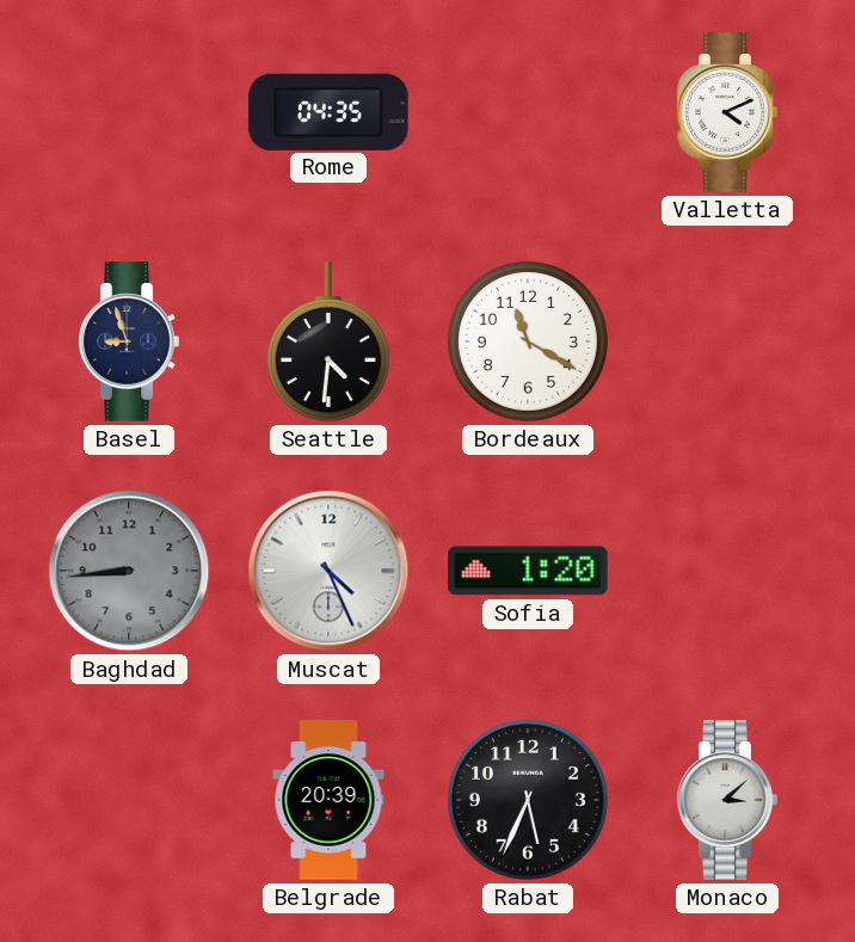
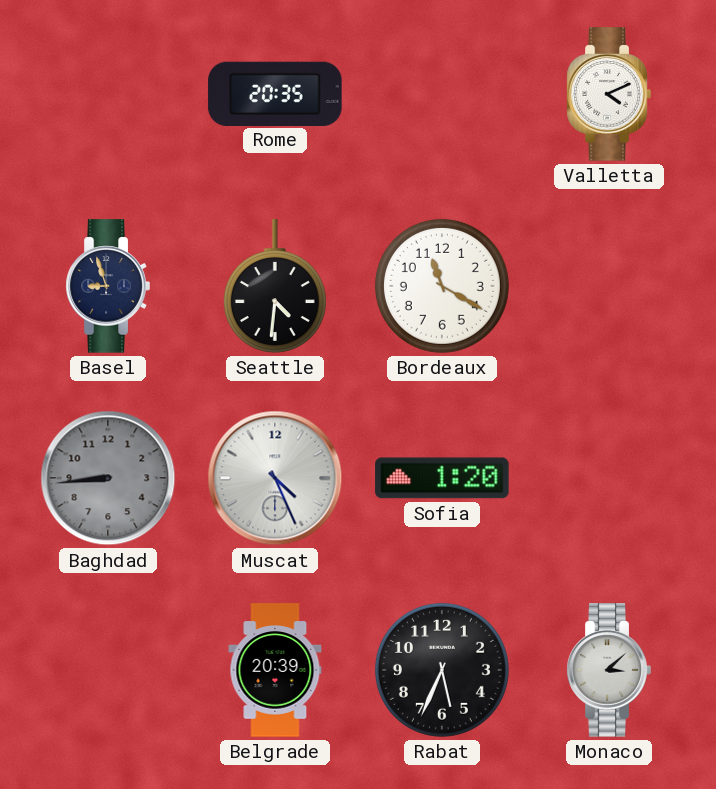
Rome: 04:35 -> 20:35
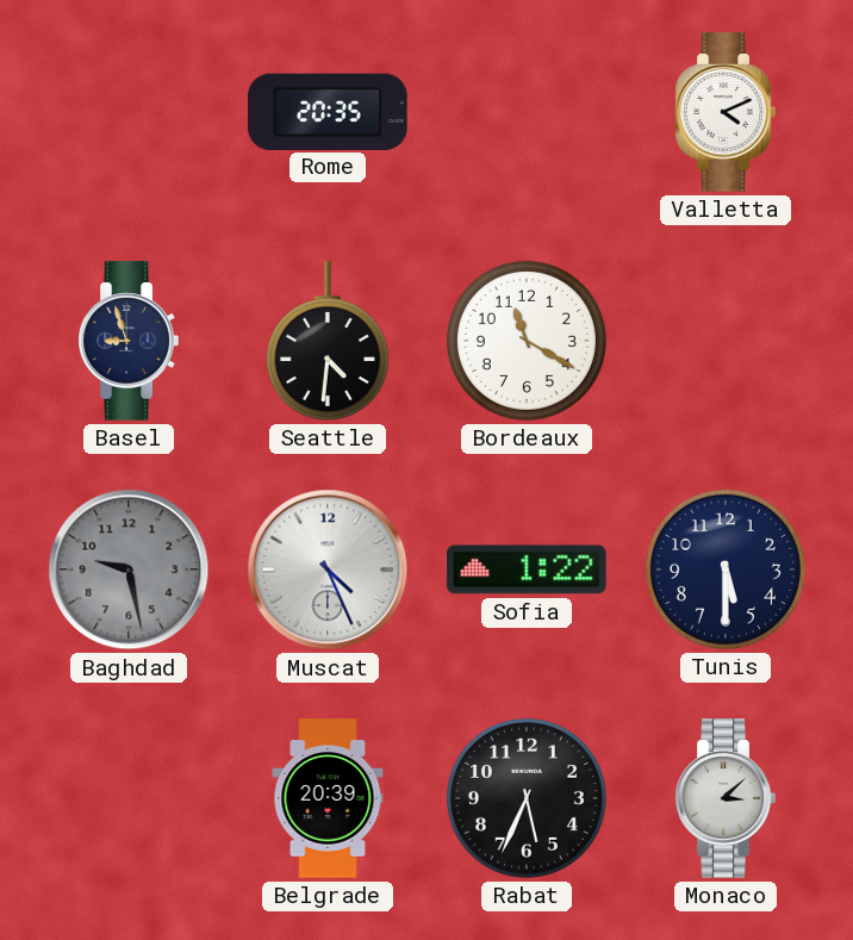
Baghdad: 8:44 -> 9:28
Sofia: 1:20 -> 1:22
Tunis: none -> 5:30
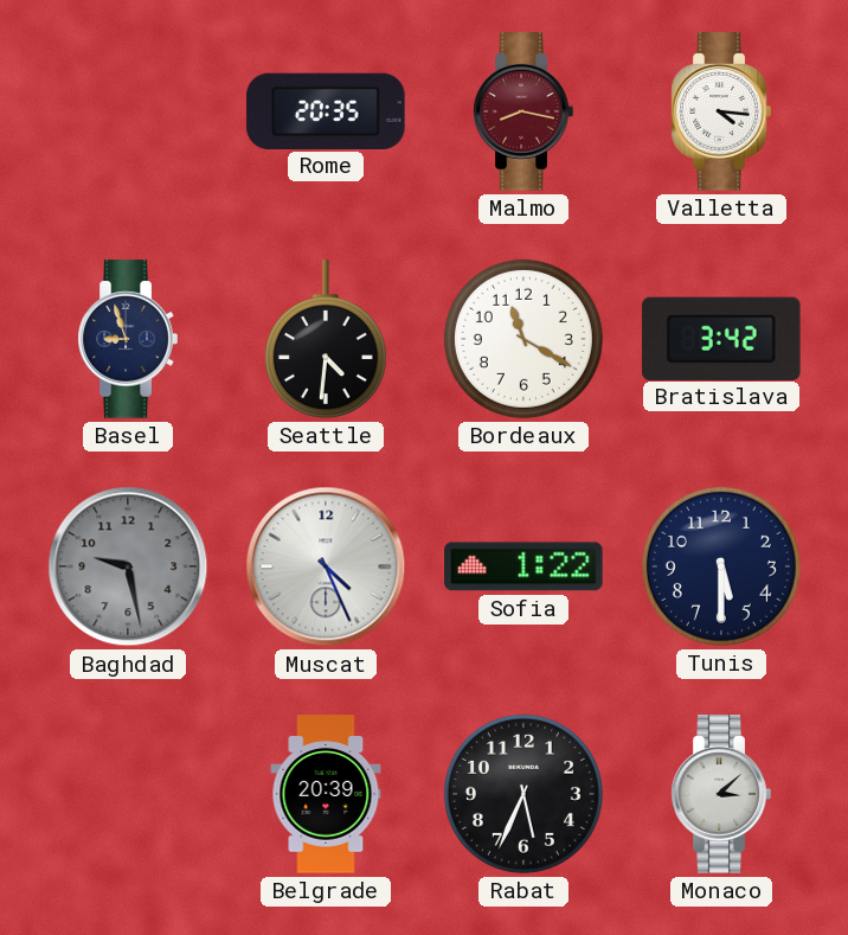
Malmo: none -> 8:17
Valletta: 4:11 -> 4:16
Bratislava: none -> 3:42
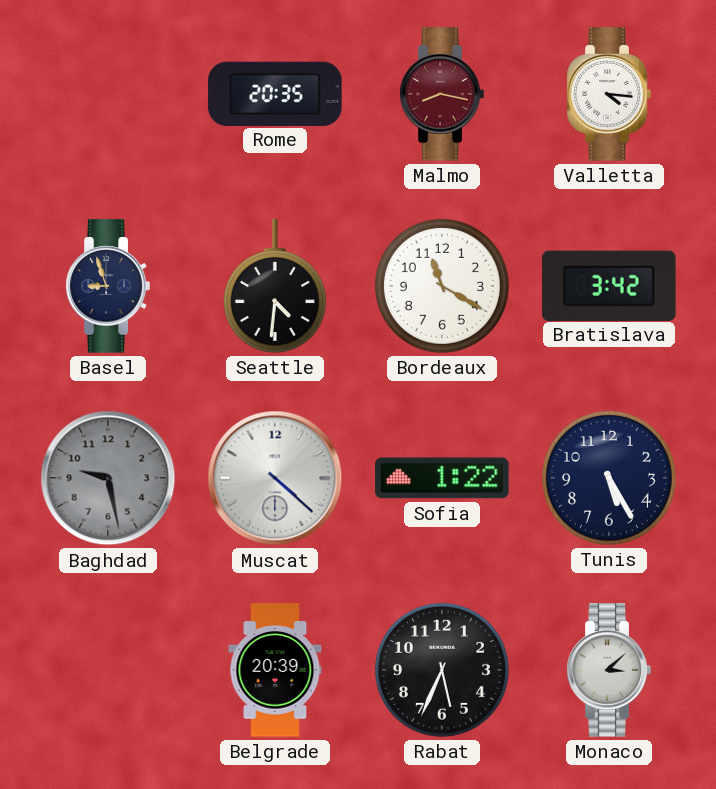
Muscat: 4:26 -> 4:22
Tunis: 5:30 -> 5:25
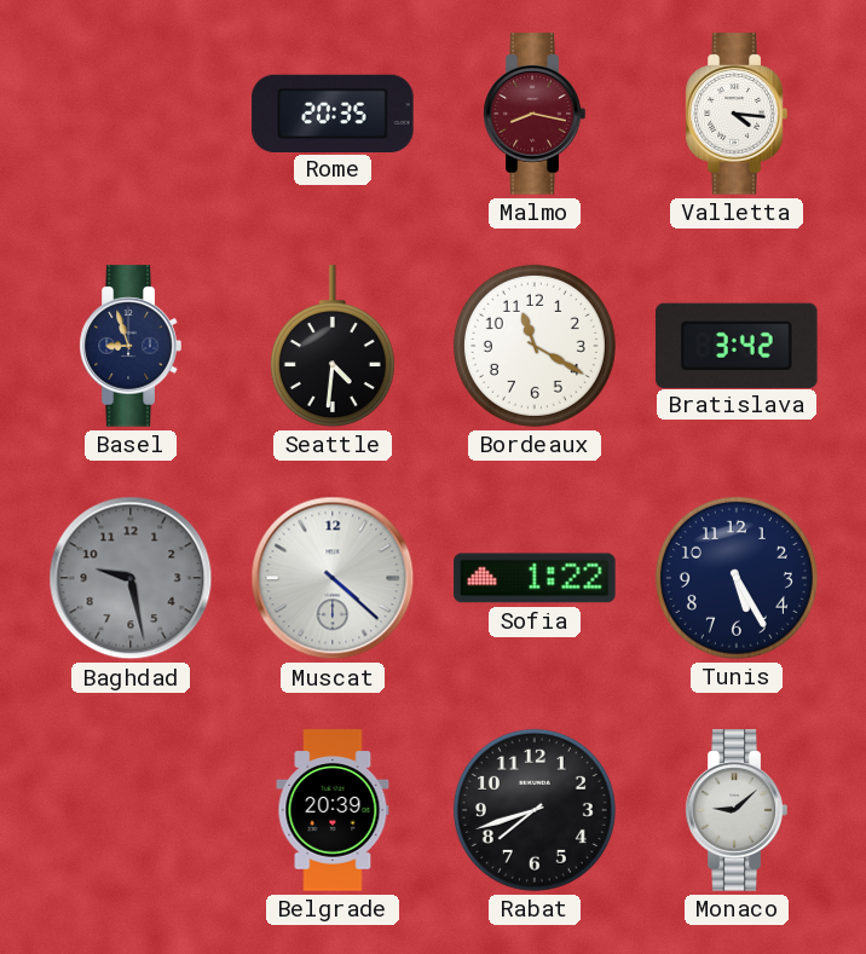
Rabat: 5:34 -> 7:42
Monaco: 3:08 -> 9:08
